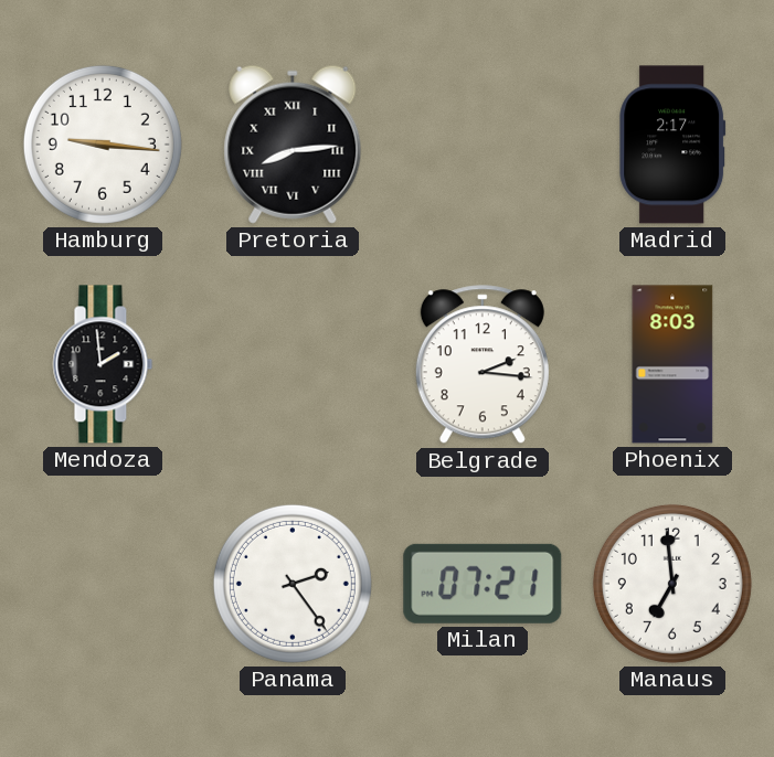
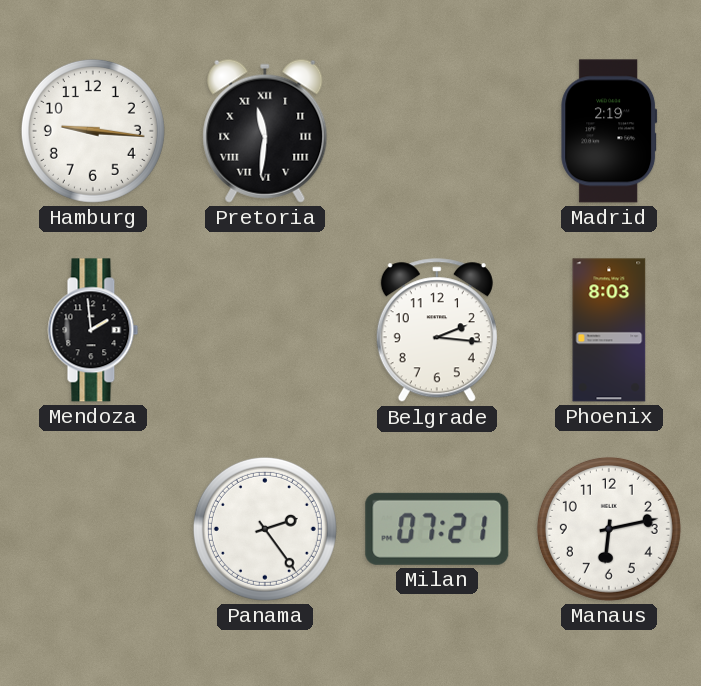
Pretoria: 8:14 -> 11:31
Madrid: 2:17 -> 2:19
Manaus: 6:59 -> 6:13
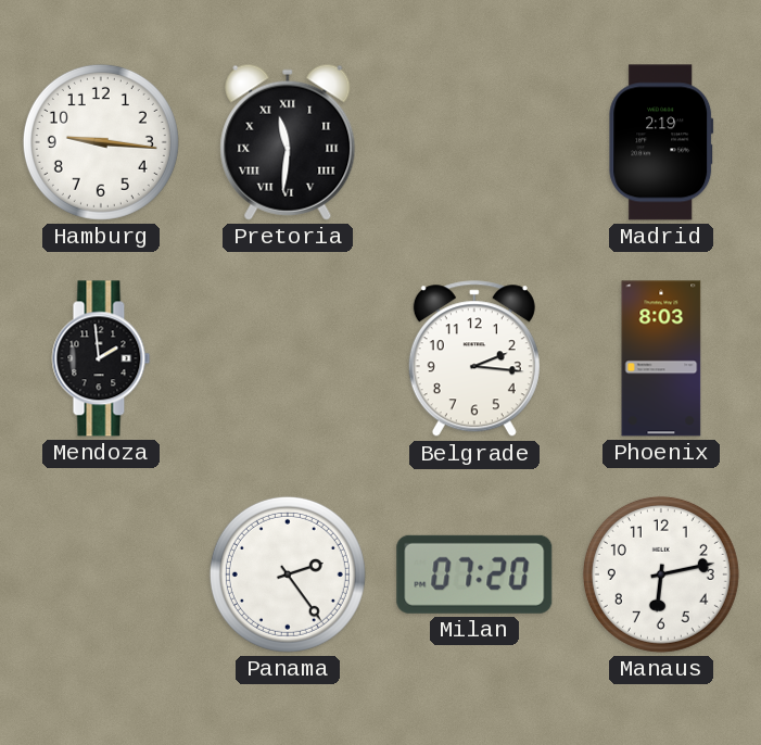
Milan: 07:21 -> 07:20
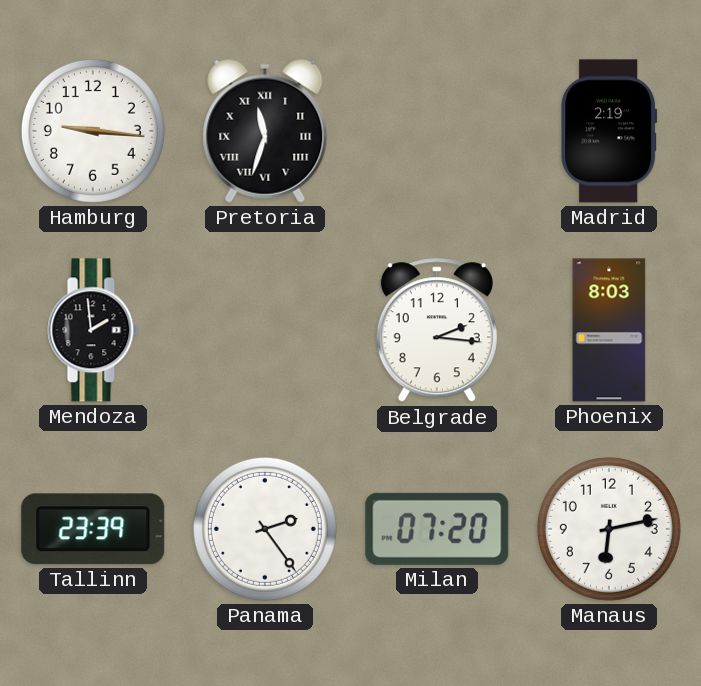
Pretoria: 11:31 -> 11:33
Tallinn: none -> 23:39
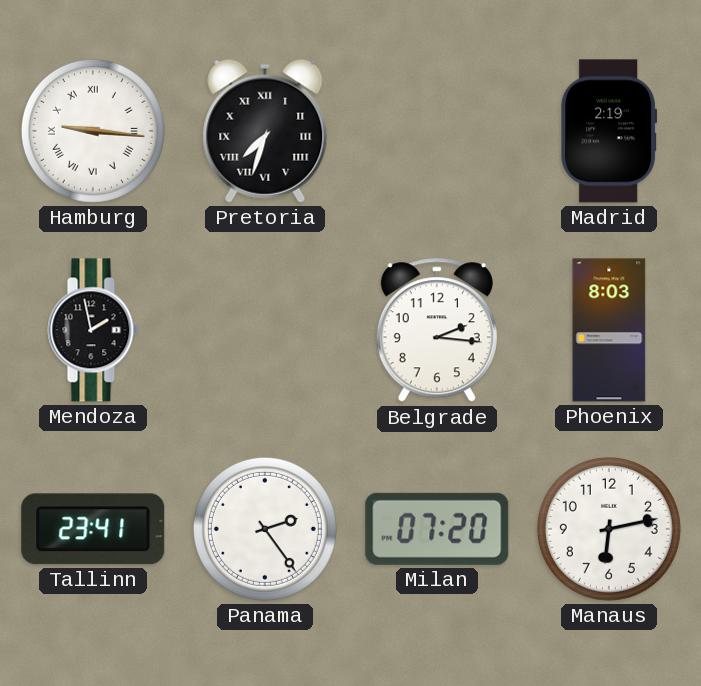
Hamburg numerals: Arabic -> Roman
Pretoria: 11:33 -> 7:33
Mendoza: 1:59 -> 1:58
Tallinn: 23:39 -> 23:41
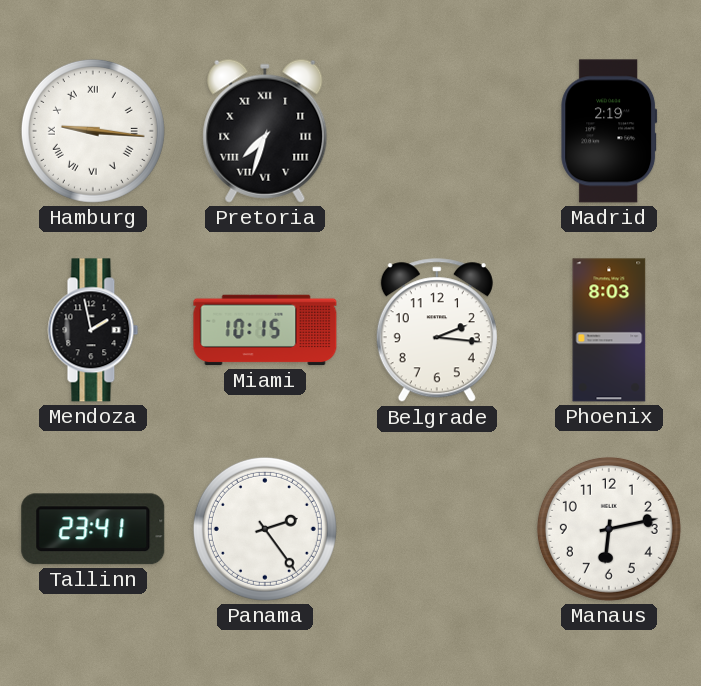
Miami: none -> 10:15
Milan: 07:20 -> none
